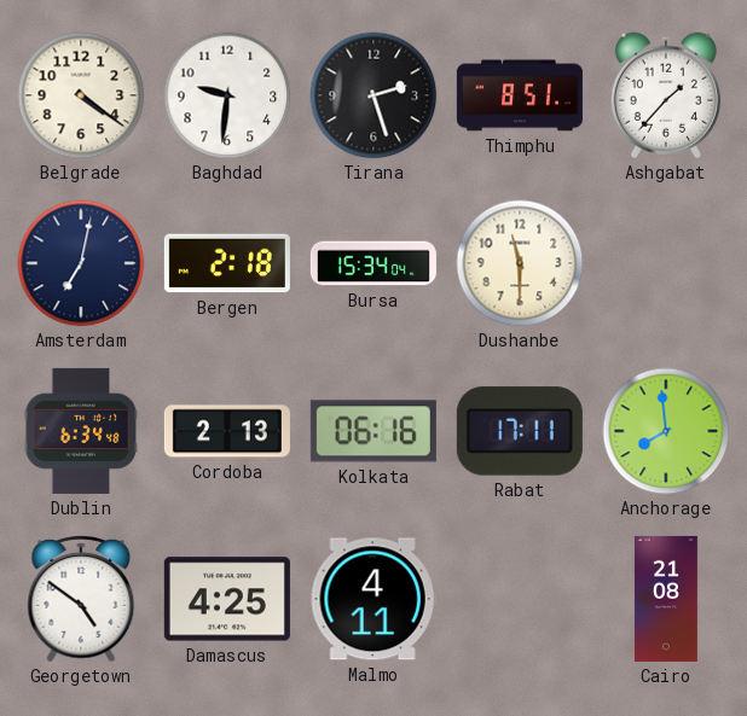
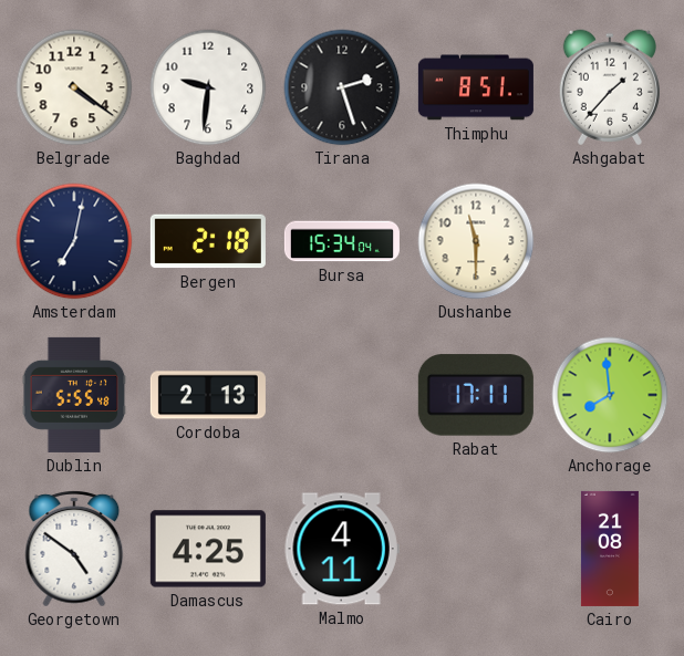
Dublin: 6:34 -> 5:55
Kolkata: 06:16 -> none
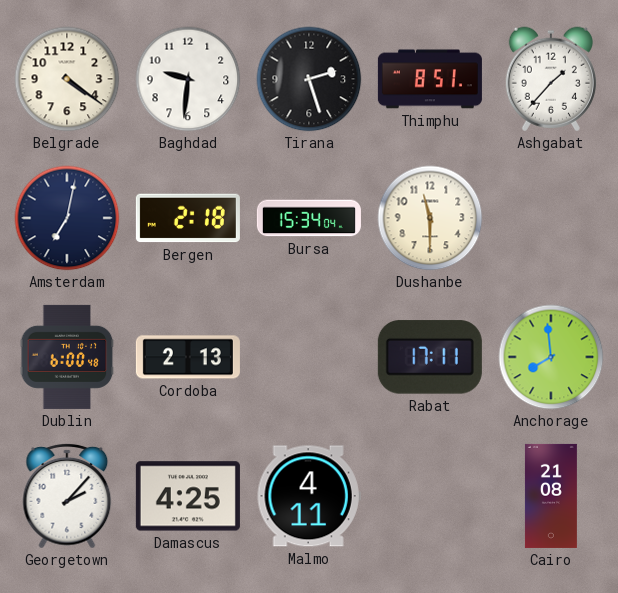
Dublin: 5:55 -> 6:00
Georgetown: 4:51 -> 2:07
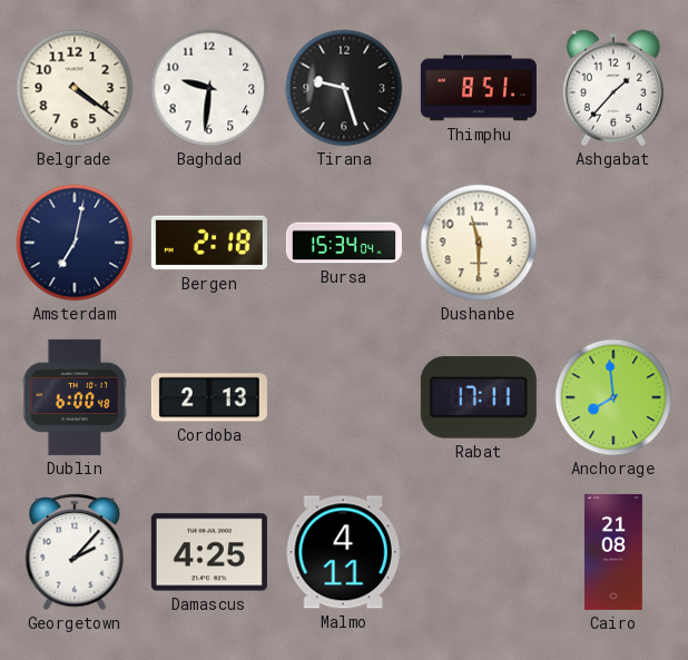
Tirana: 2:27 -> 9:27
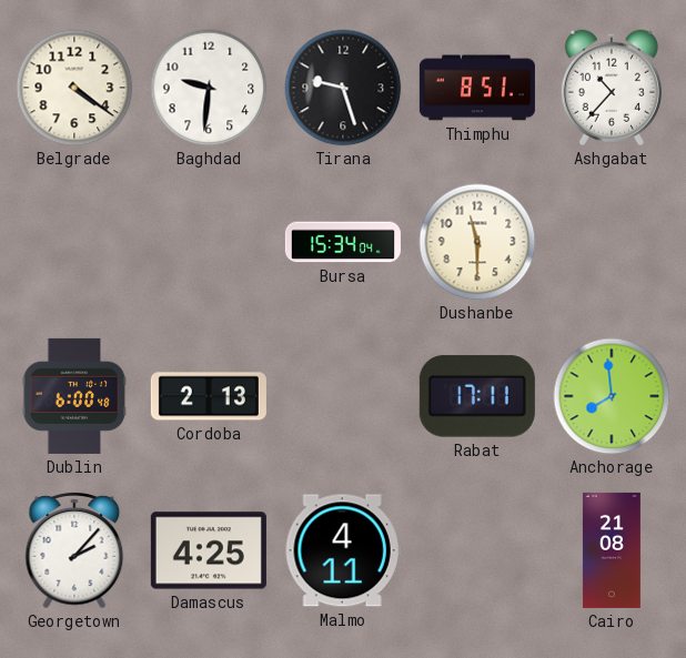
Ashgabat: 1:37 -> 10:37
Amsterdam: 7:02 -> none
Bergen: 2:18 -> none
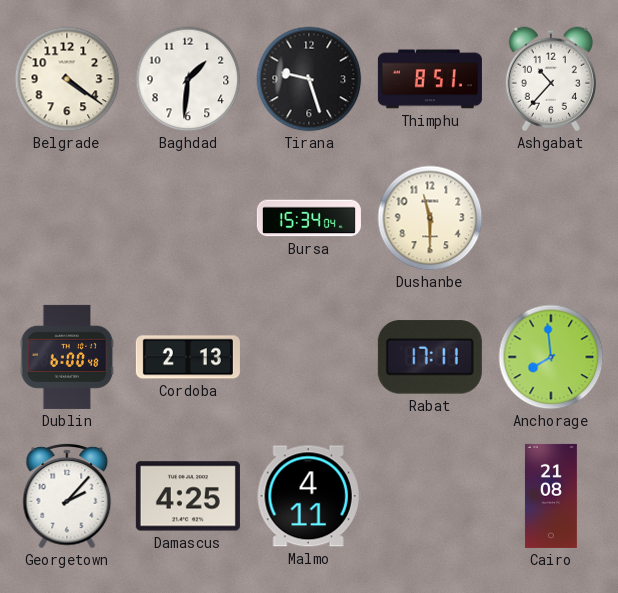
Baghdad: 9:31 -> 1:31
